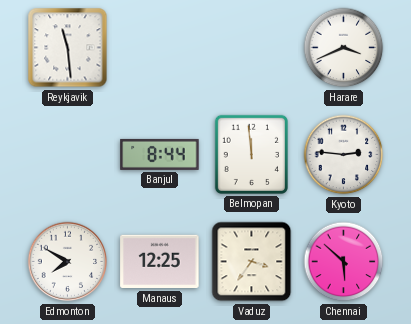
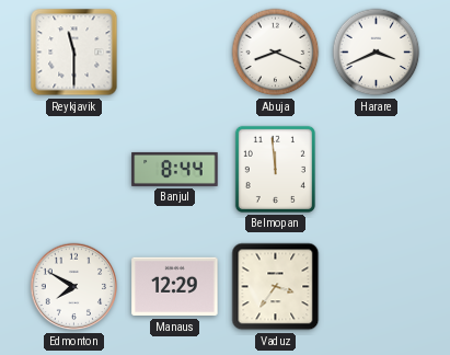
Reykjavik: 11:29 -> 11:30
Abuja: none -> 8:19
Kyoto: 2:46 -> none
Manaus: 12:25 -> 12:29
Chennai: 5:52 -> none
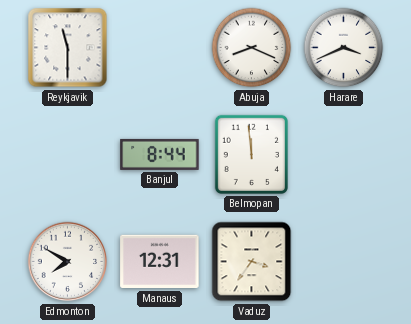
Manaus: 12:29 -> 12:31
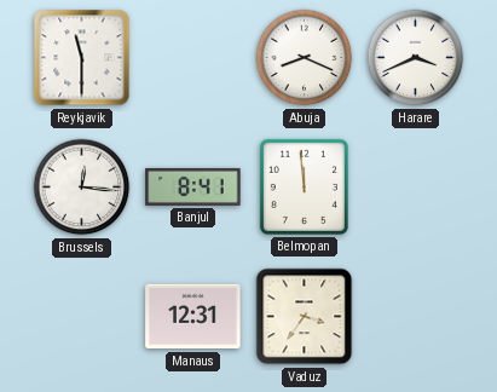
Brussels: none -> 12:16
Banjul: 8:44 -> 8:41
Edmonton: 7:50 -> none
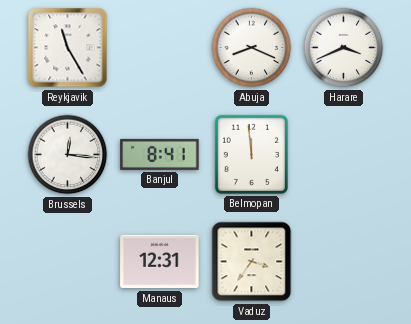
Reykjavik: 11:30 -> 11:25
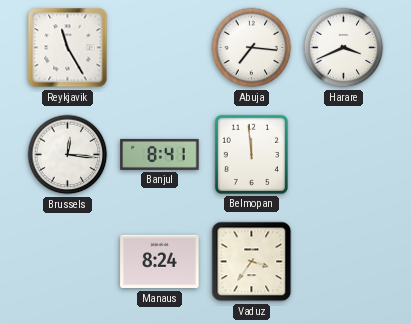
Abuja: 8:19 -> 7:16
Manaus: 12:31 -> 8:24
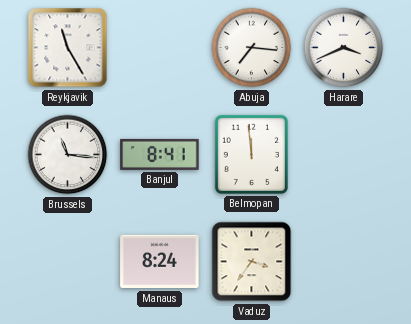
Brussels: 12:16 -> 11:16
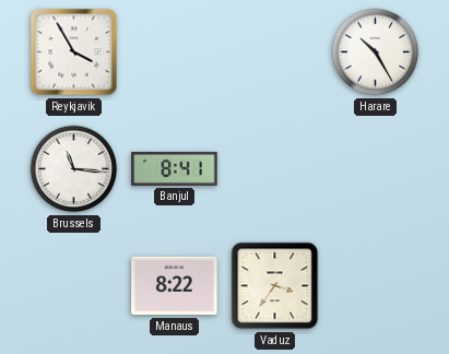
Reykjavik: 11:25 -> 3:55
Abuja: 7:16 -> none
Harare: 3:41 -> 10:25
Belmopan: 11:59 -> none
Manaus: 8:24 -> 8:22
